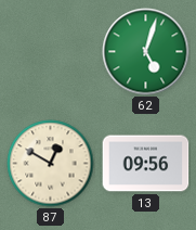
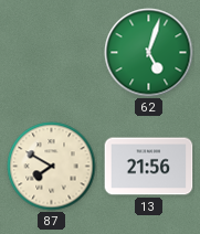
87: 12:50 -> 7:50
13: 09:56 -> 21:56
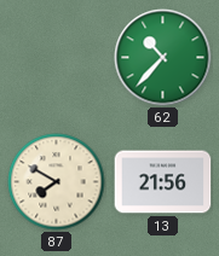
62: 5:03 -> 10:37
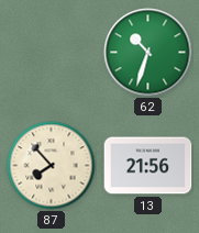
62: 10:37 -> 10:33
87: 7:50 -> 7:53
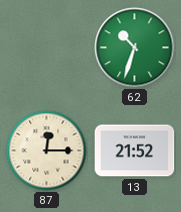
87: 7:53 -> 12:15
13: 21:56 -> 21:52
